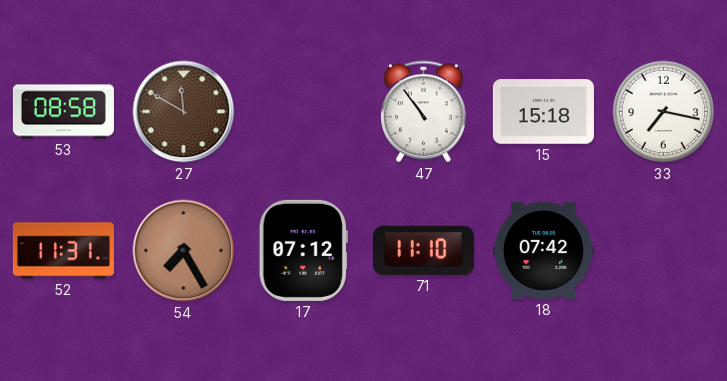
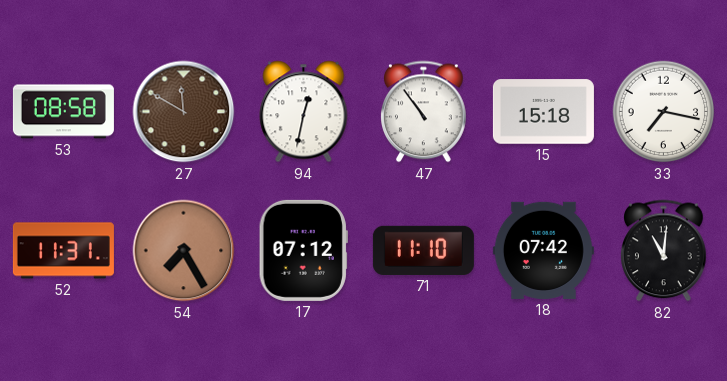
94: none -> 12:32
82: none -> 11:01
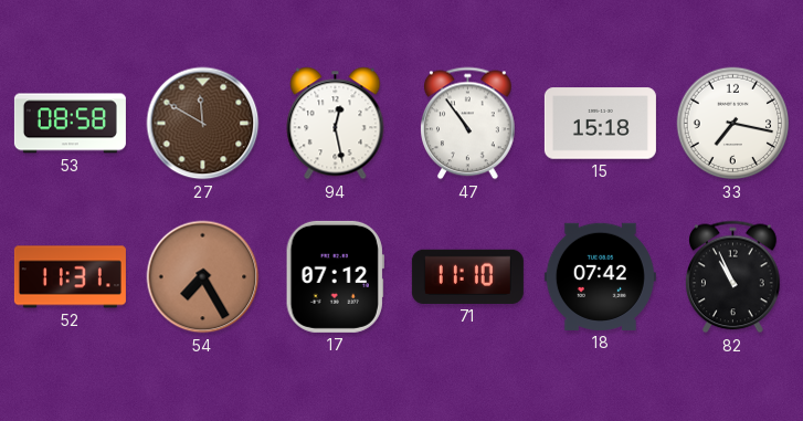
94: 12:32 -> 12:28
82: 11:01 -> 10:56
